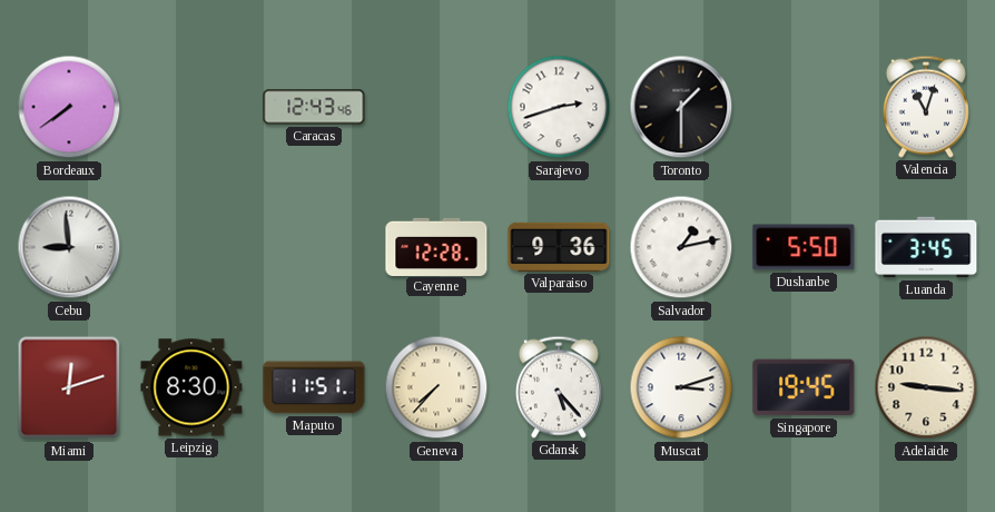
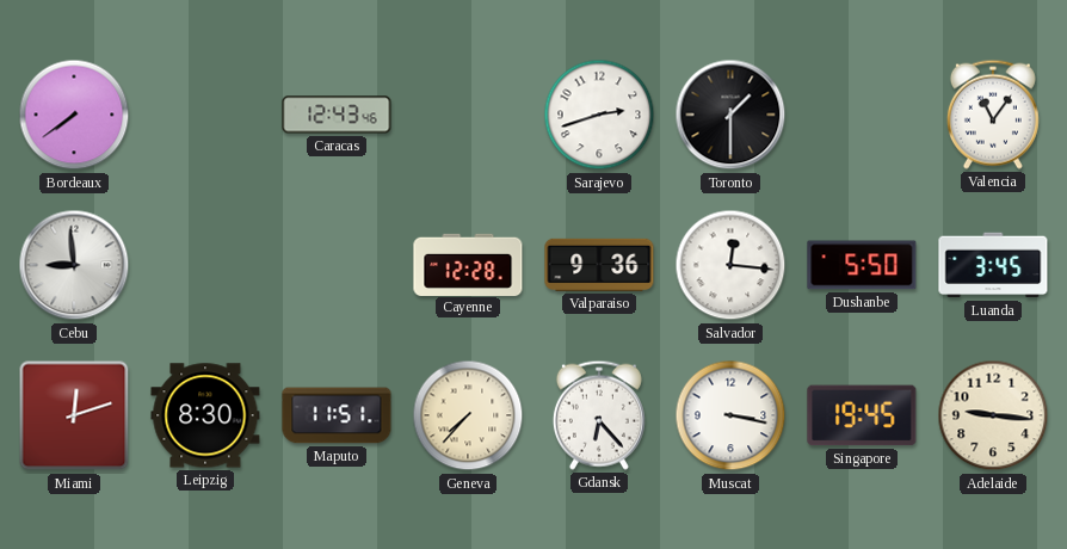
Valencia: 11:03 -> 11:06
Salvador: 1:13 -> 12:16
Gdansk: 5:23 -> 6:23
Muscat: 3:12 -> 3:17
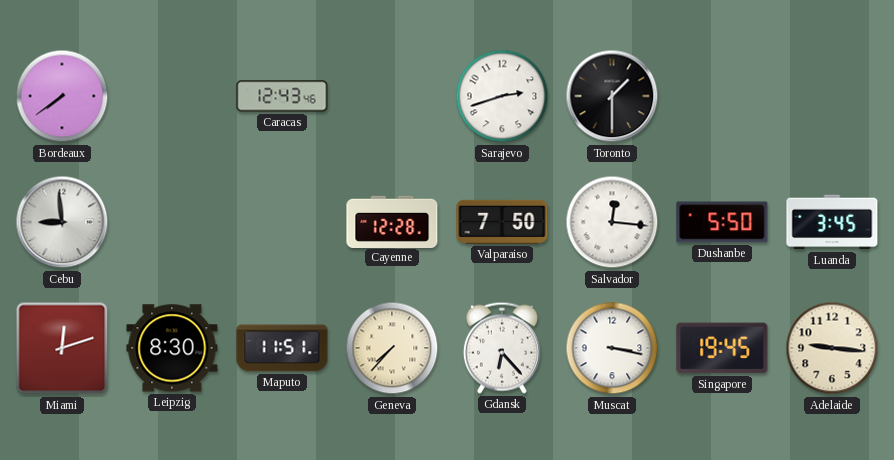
Valencia: 11:06 -> none
Valparaiso: 9:36 -> 7:50
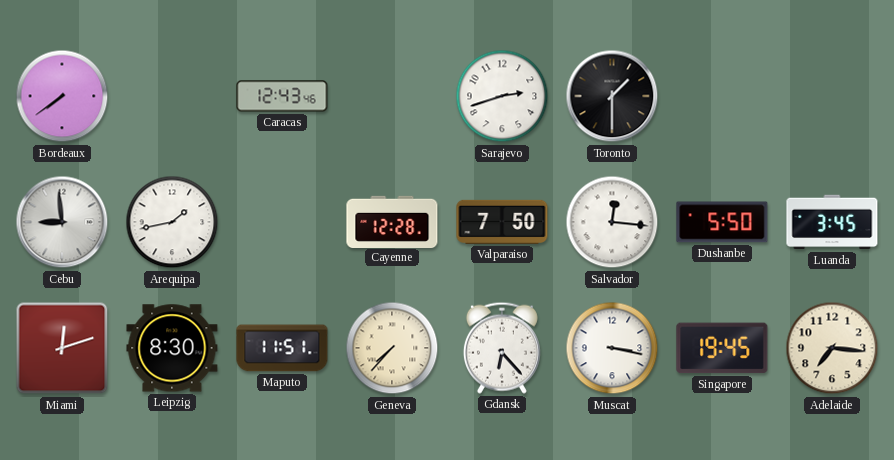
Arequipa: none -> 1:43
Adelaide: 9:16 -> 7:16
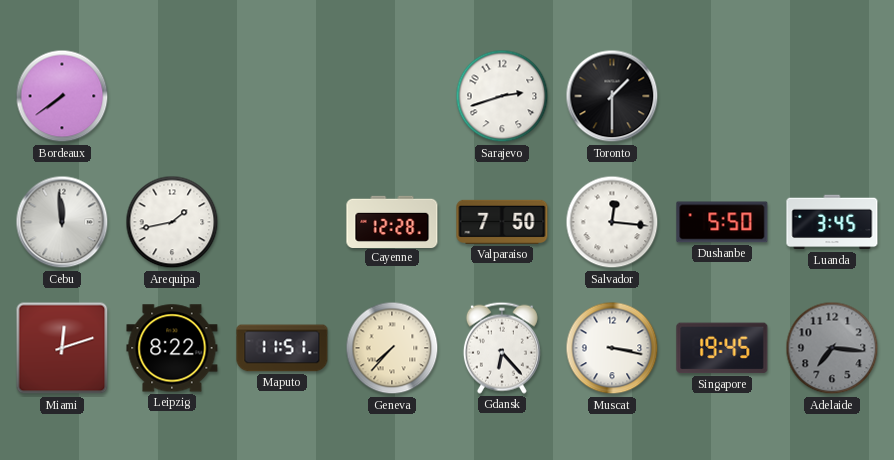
Caracas: 12:43 -> none
Cebu: 8:59 -> 11:59
Leipzig: 8:30 -> 8:22
Adelaide dial: cream -> grey
